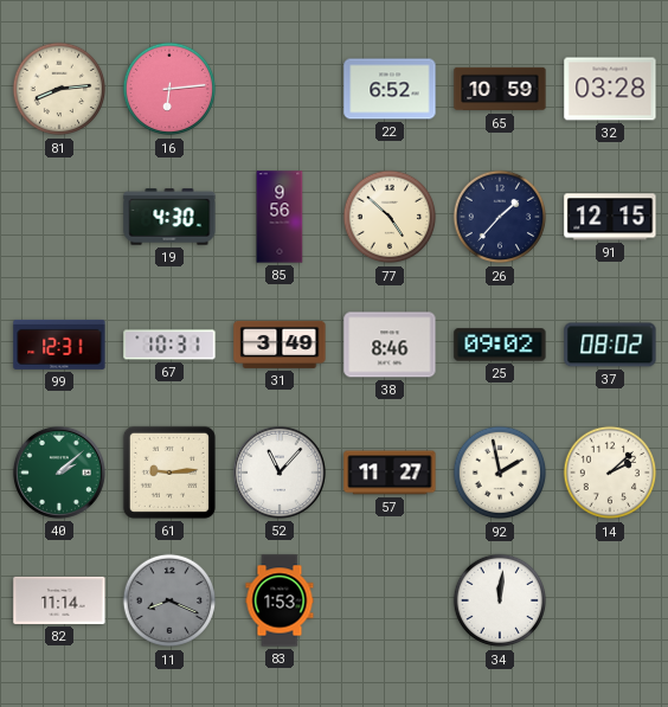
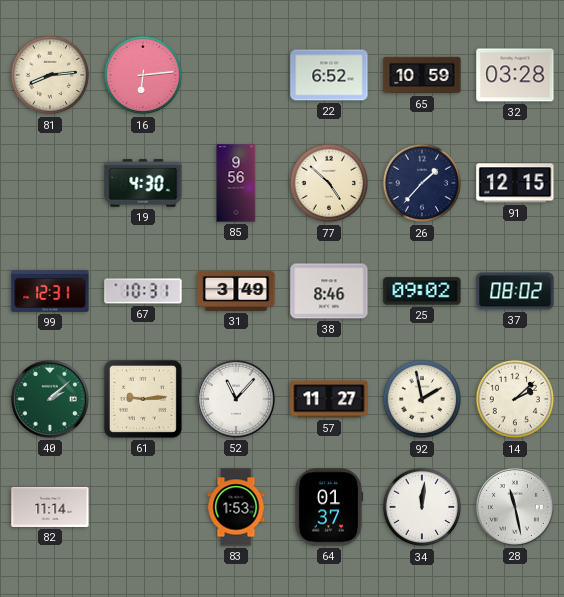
11: 8:19 -> none
64: none -> 01:37
28: none -> 11:28
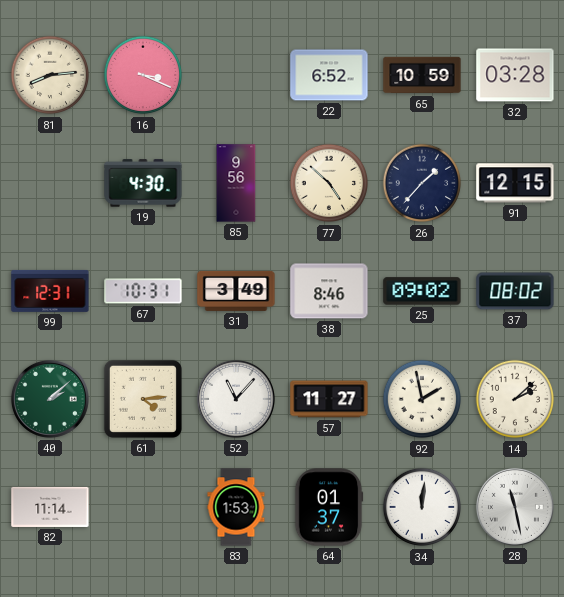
16: 6:14 -> 3:19
61: 9:14 -> 4:14
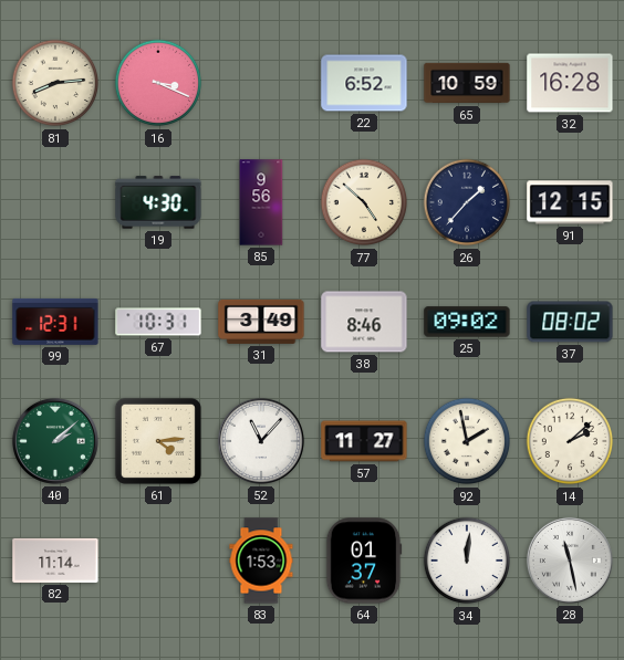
32: 03:28 -> 16:28
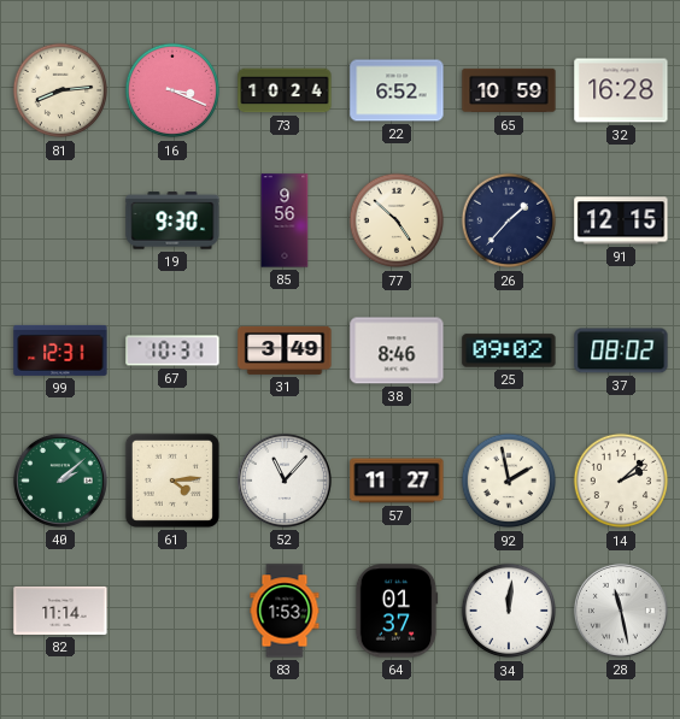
73: none -> 10:24
19: 4:30 -> 9:30
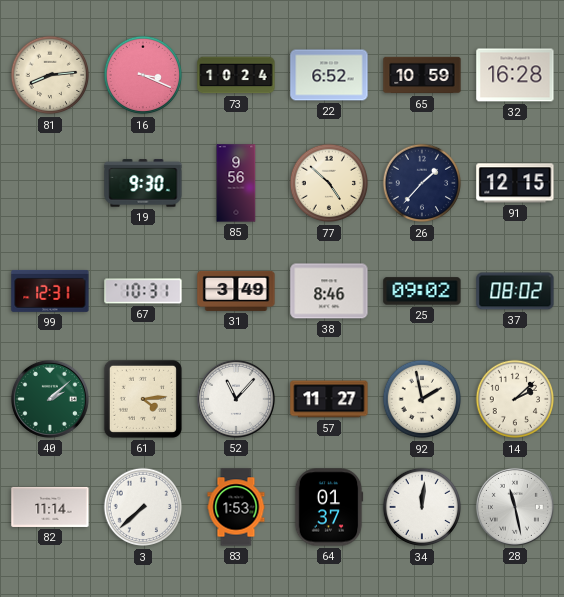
3: none -> 7:38
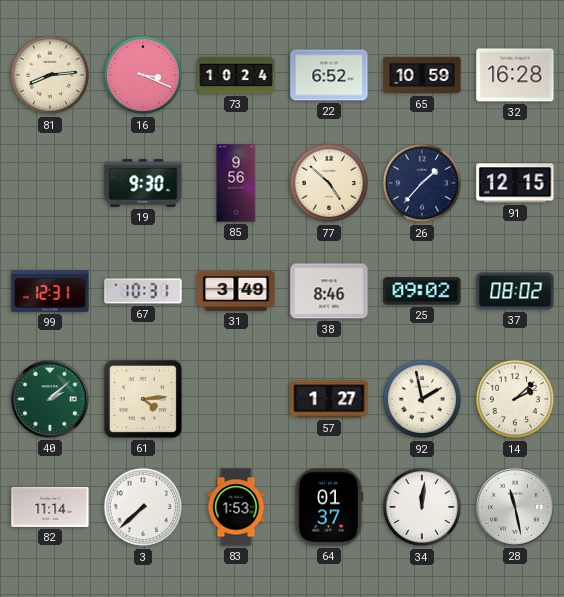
52: 11:07 -> none
57: 11:27 -> 1:27
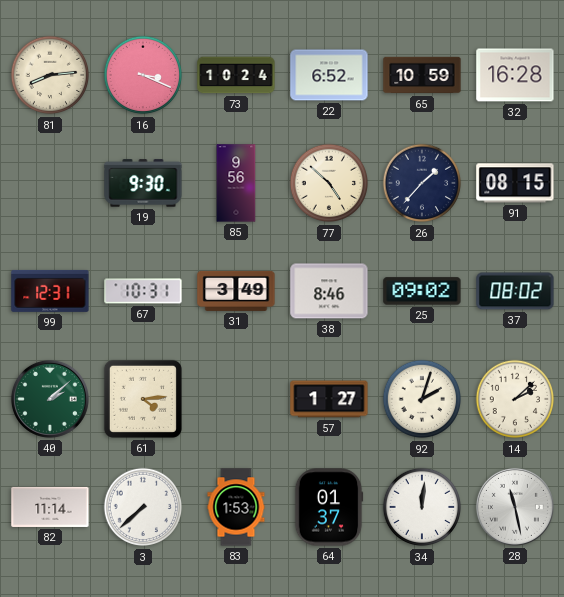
91: 12:15 -> 08:15
92: 1:58 -> 2:03
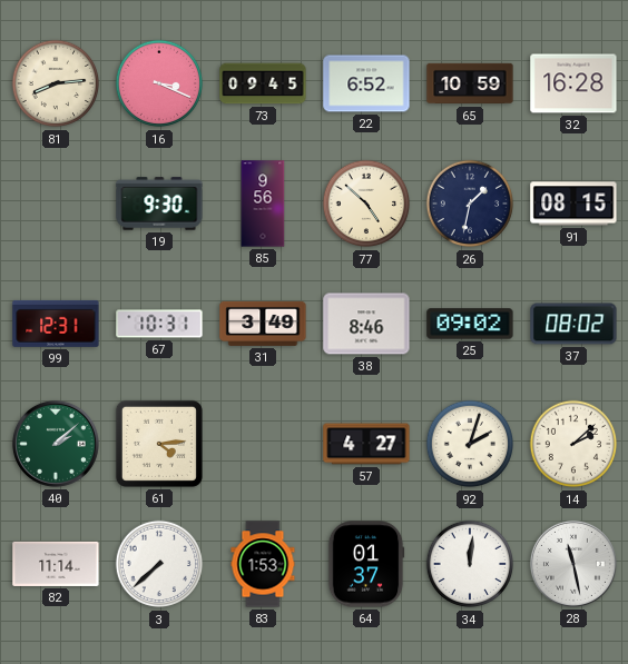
73: 10:24 -> 09:45
26: 1:37 -> 1:32
57: 1:27 -> 4:27
